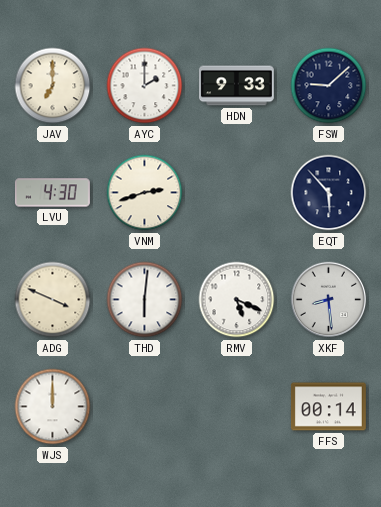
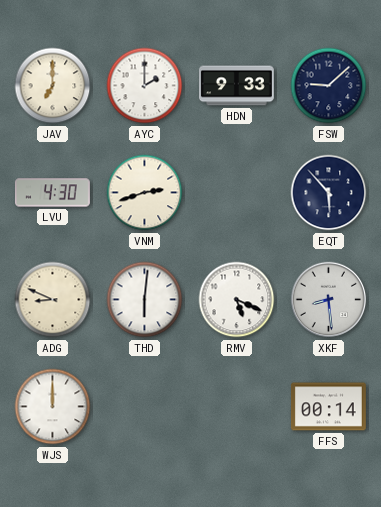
ADG: 3:49 -> 8:49
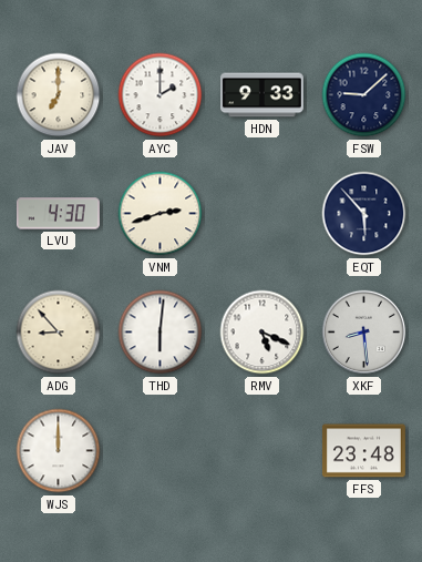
ADG: 8:49 -> 8:53
FFS: 00:14 -> 23:48
